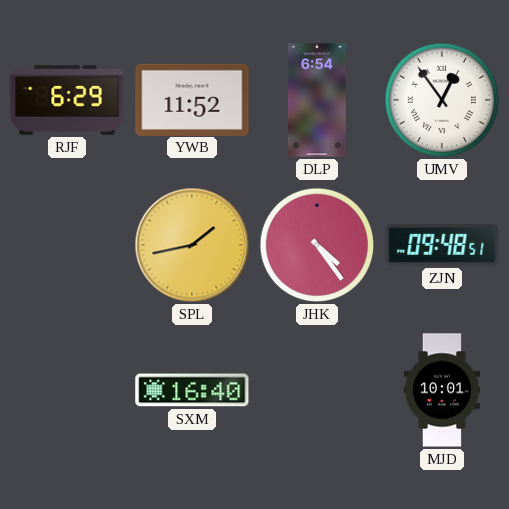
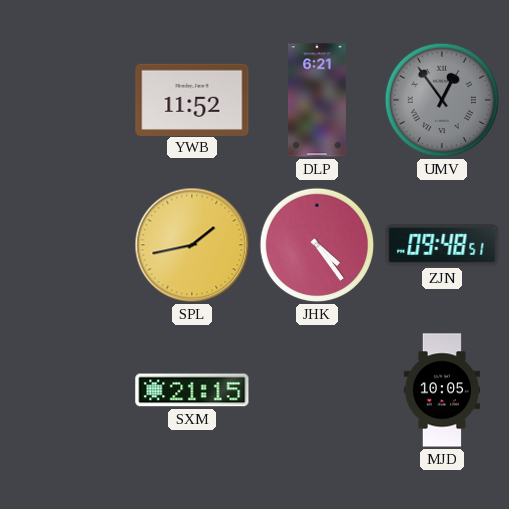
RJF: 6:29 -> none
DLP: 6:54 -> 6:21
UMV dial: white -> grey
SXM: 16:40 -> 21:15
MJD: 10:01 -> 10:05
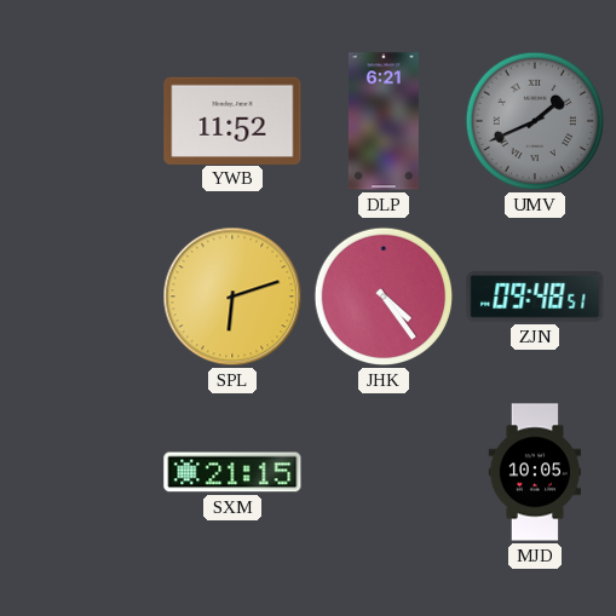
UMV: 12:54 -> 1:41
SPL: 1:43 -> 6:12
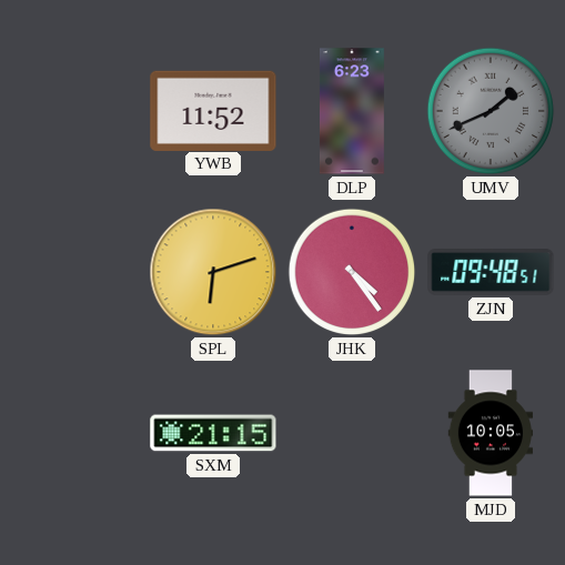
DLP: 6:21 -> 6:23
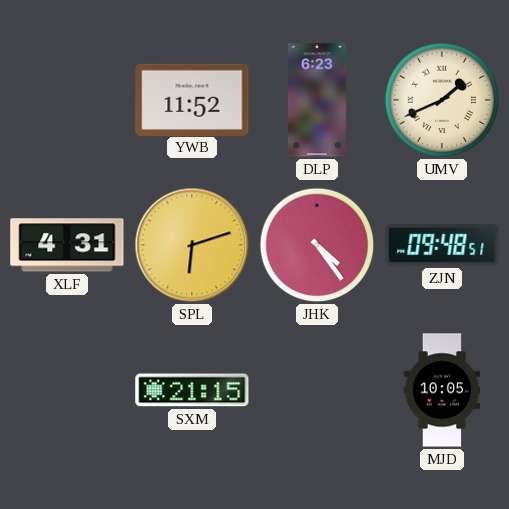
UMV dial: grey -> cream
XLF: none -> 4:31
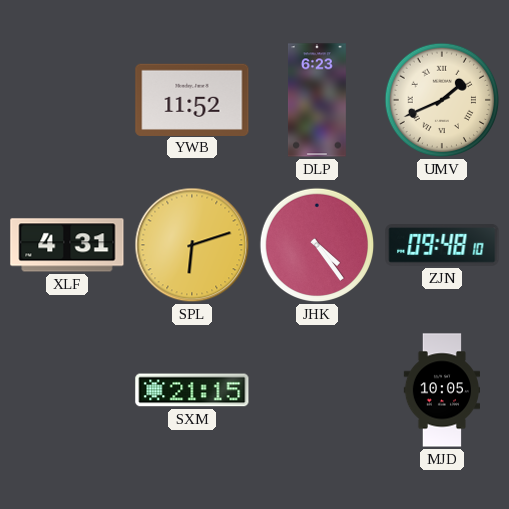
ZJN: 09:48:51 -> 09:48:10
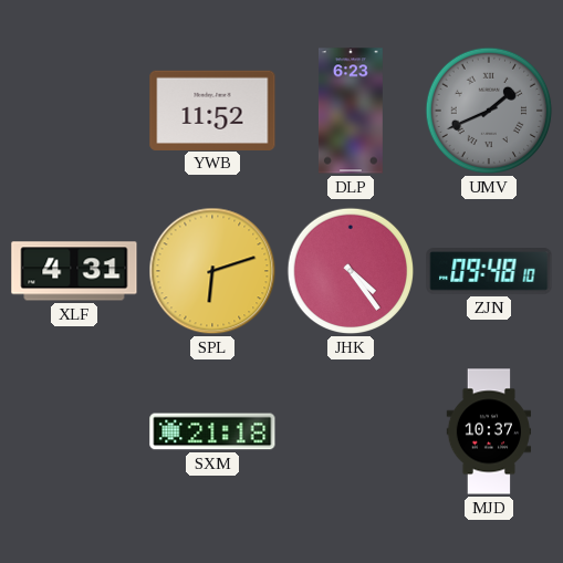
UMV dial: cream -> grey
SXM: 21:15 -> 21:18
MJD: 10:05 -> 10:37
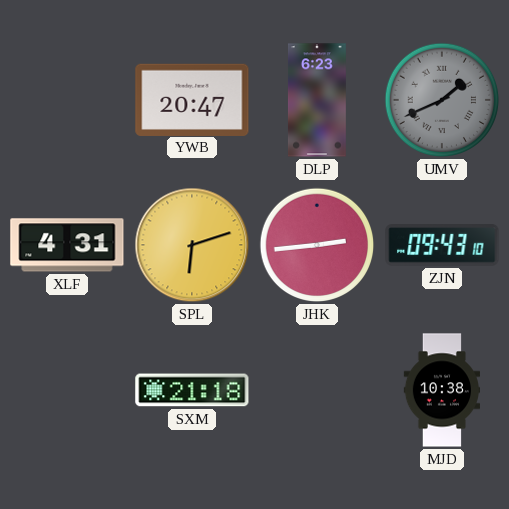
YWB: 11:52 -> 20:47
JHK: 4:24 -> 2:44
ZJN: 09:48 -> 09:43
MJD: 10:37 -> 10:38
